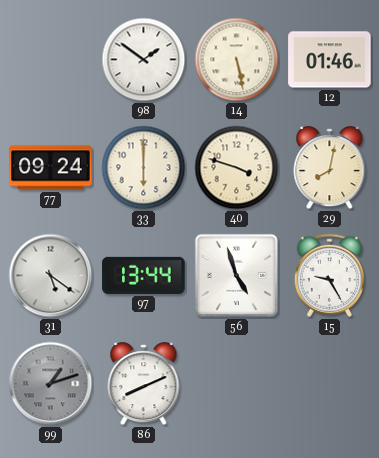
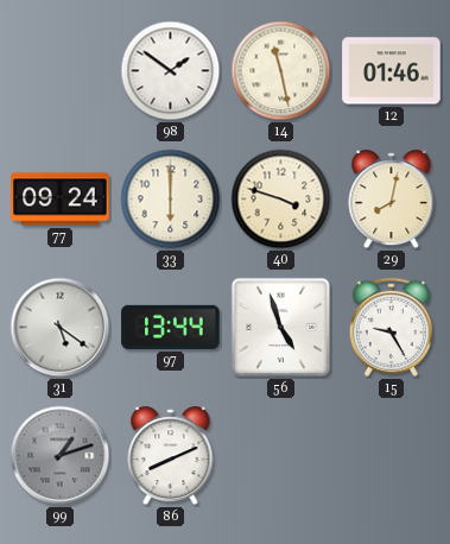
14: 5:28 -> 11:28
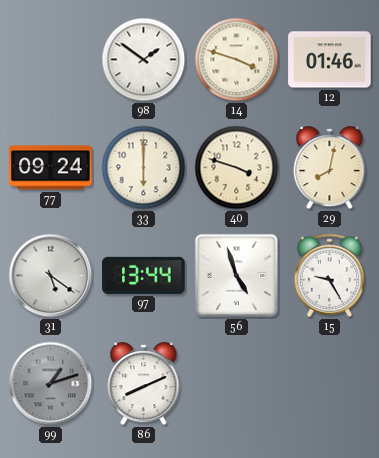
14: 11:28 -> 3:48
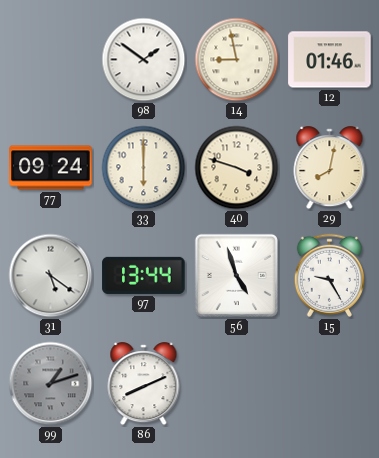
14: 3:48 -> 8:58
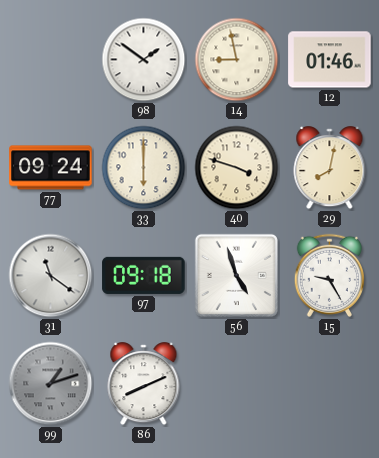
31: 5:21 -> 11:21
97: 13:44 -> 09:18
